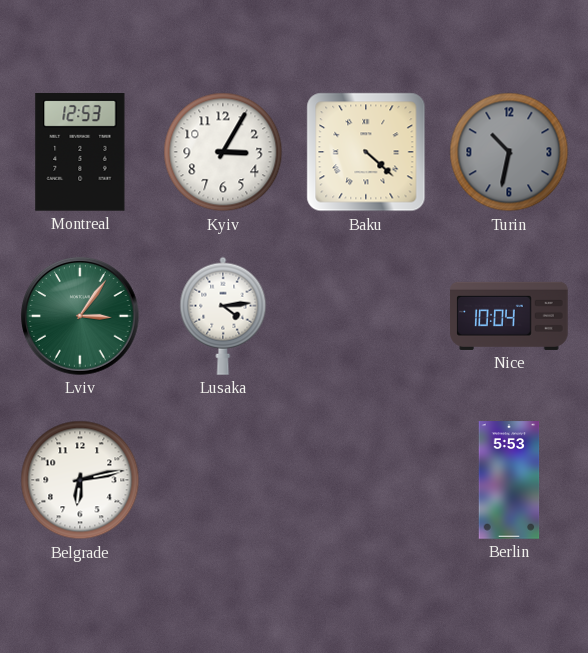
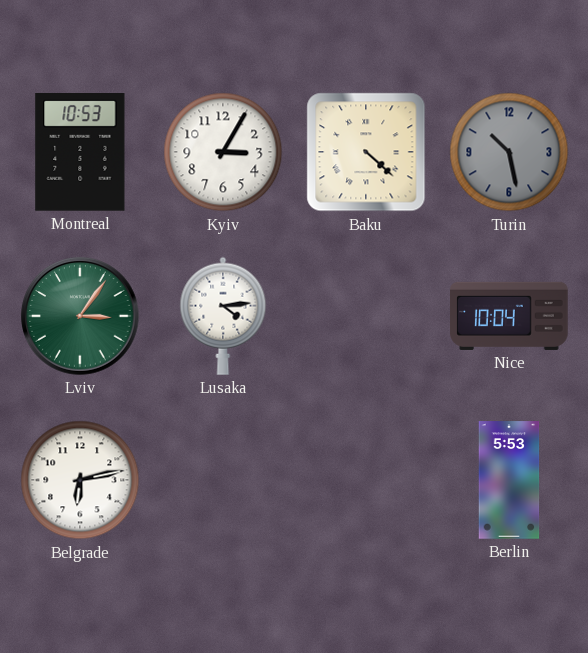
Montreal: 12:53 -> 10:53
Turin: 10:32 -> 10:28
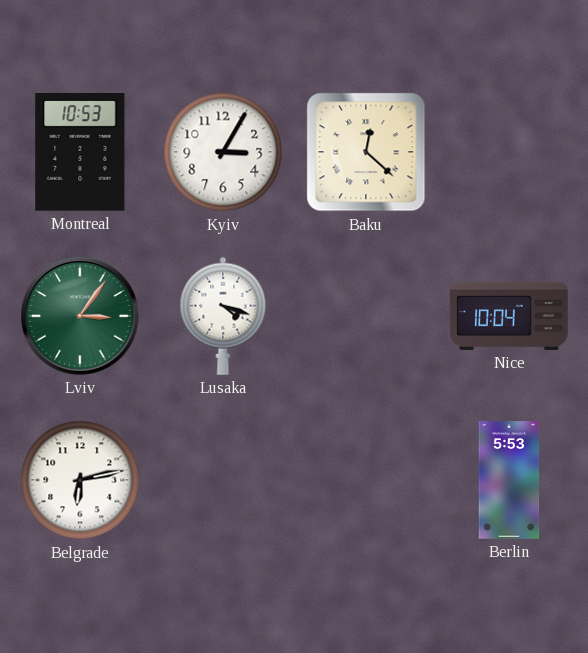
Baku: 4:22 -> 12:22
Turin: 10:28 -> none
Lusaka: 4:14 -> 4:18
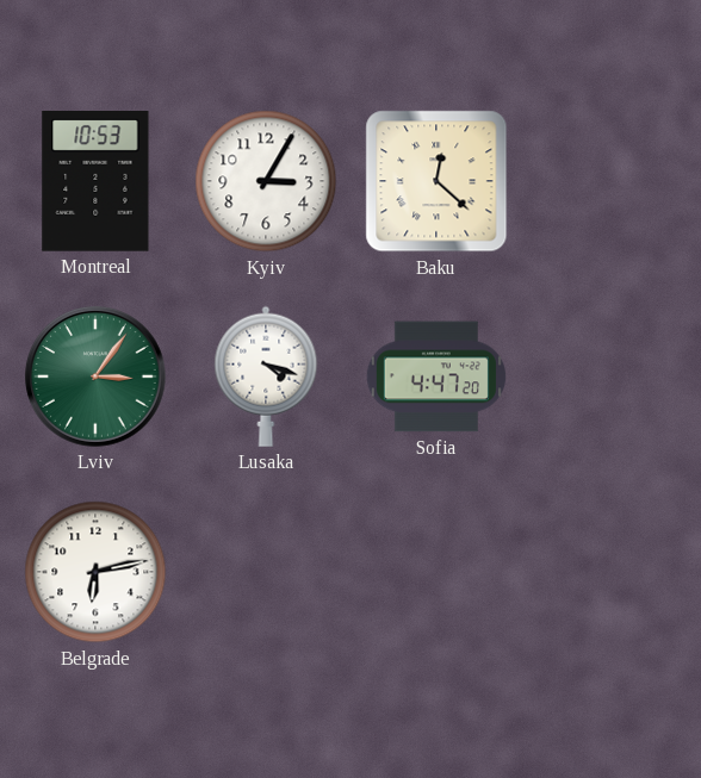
Sofia: none -> 4:47
Nice: 10:04 -> none
Berlin: 5:53 -> none
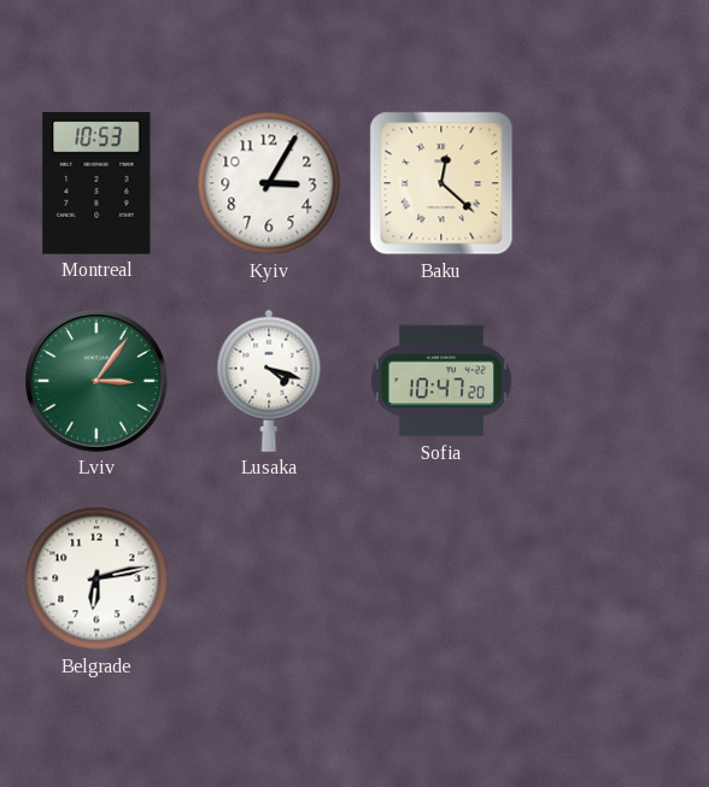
Sofia: 4:47 -> 10:47
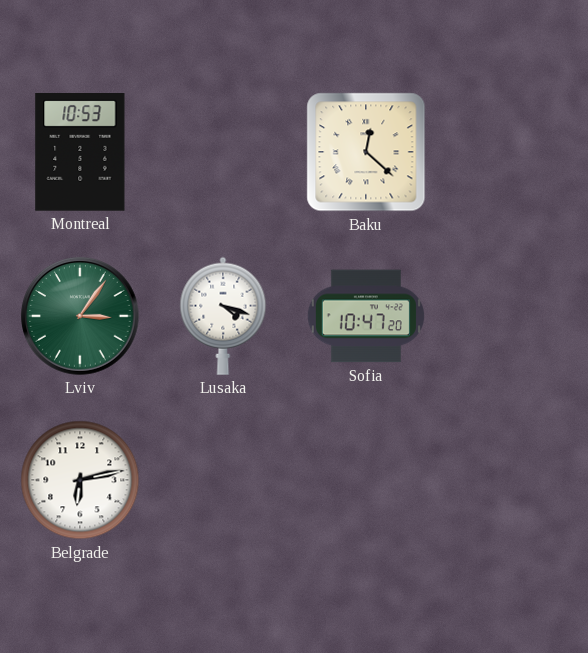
Kyiv: 3:05 -> none
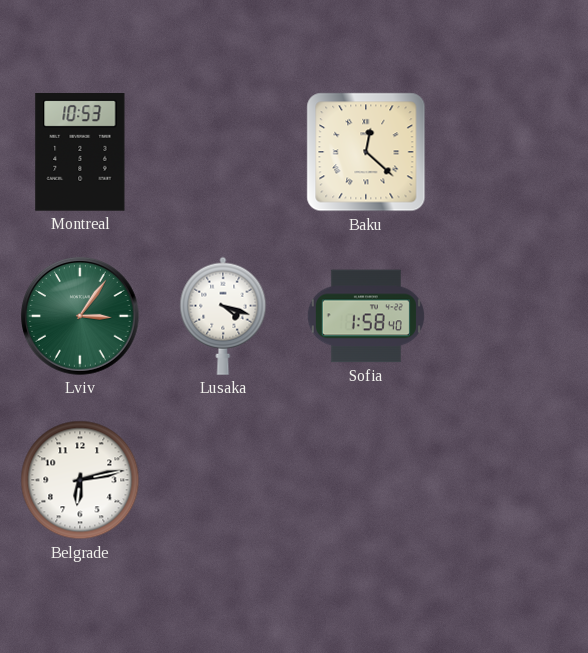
Sofia: 10:47 -> 1:58
